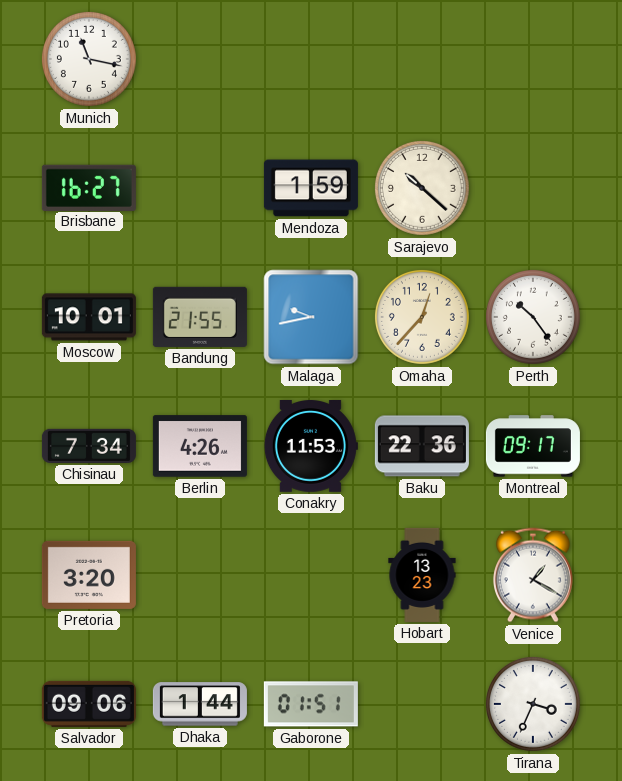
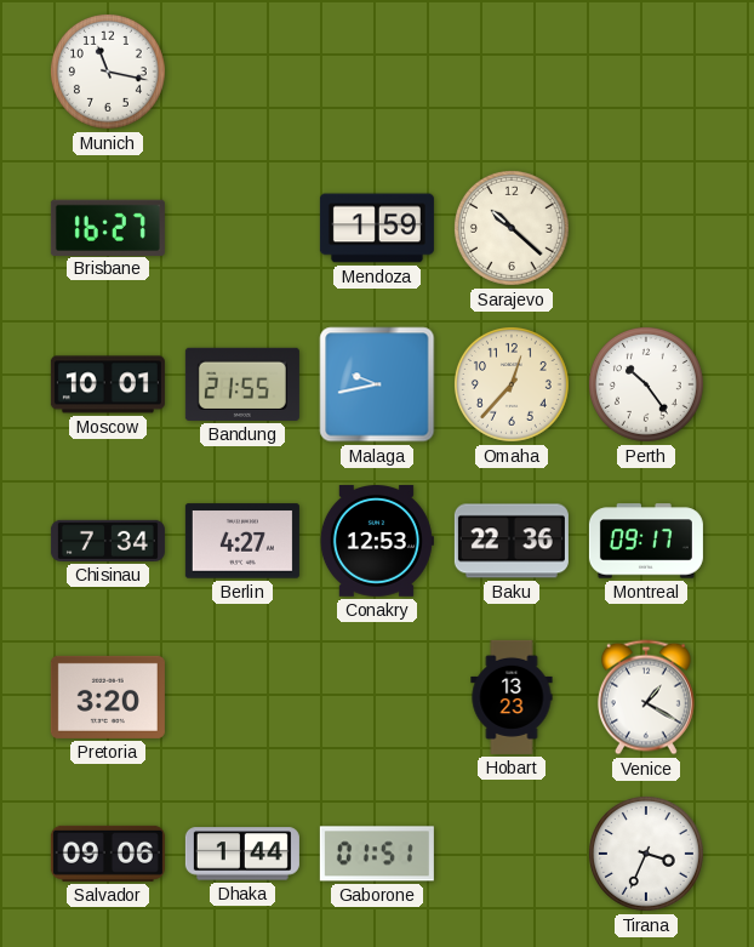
Berlin: 4:26 -> 4:27
Conakry: 11:53 -> 12:53
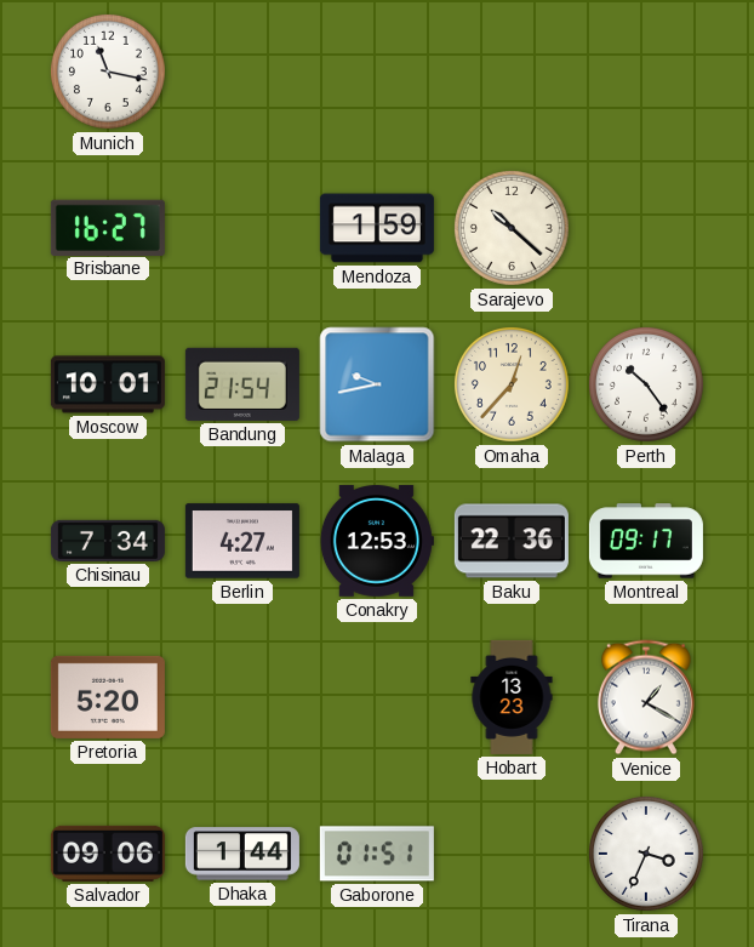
Bandung: 21:55 -> 21:54
Pretoria: 3:20 -> 5:20
